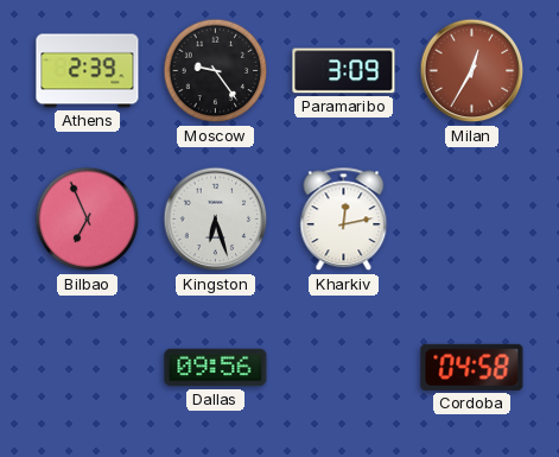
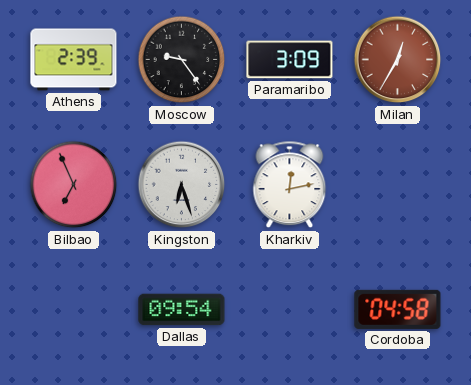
Dallas: 09:56 -> 09:54
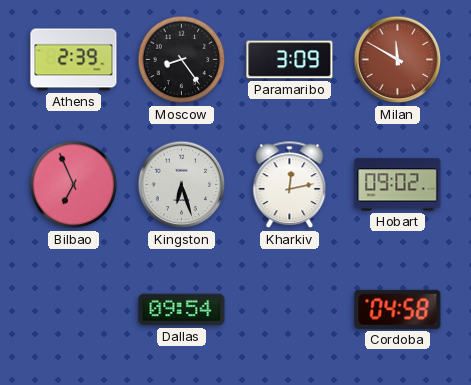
Moscow: 9:24 -> 8:24
Milan: 12:35 -> 11:50
Hobart: none -> 09:02
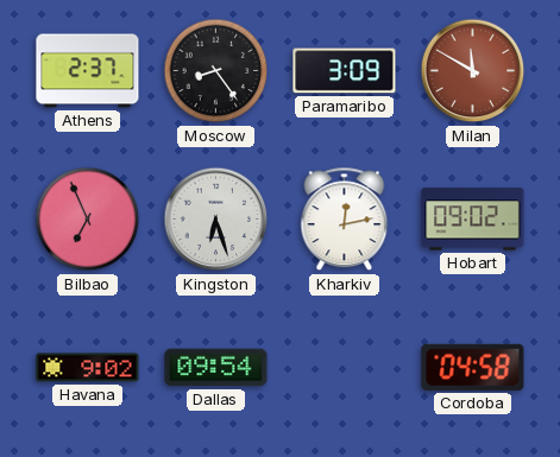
Athens: 2:39 -> 2:37
Havana: none -> 9:02
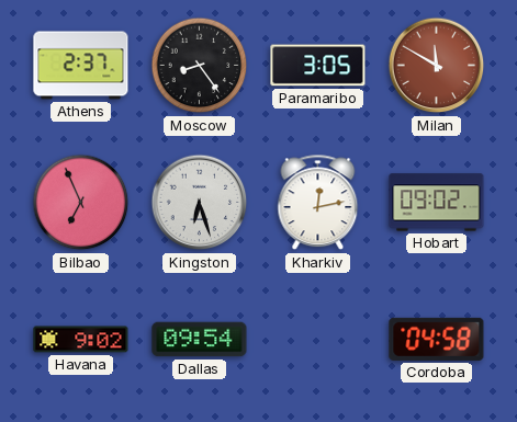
Paramaribo: 3:09 -> 3:05
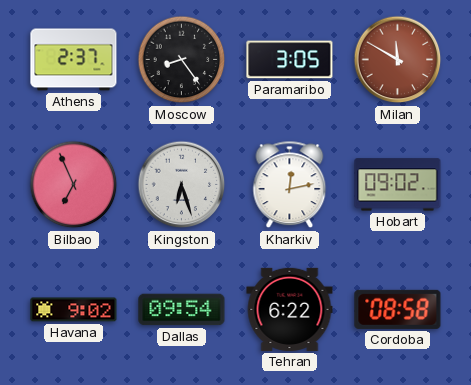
Tehran: none -> 6:22
Cordoba: 04:58 -> 08:58
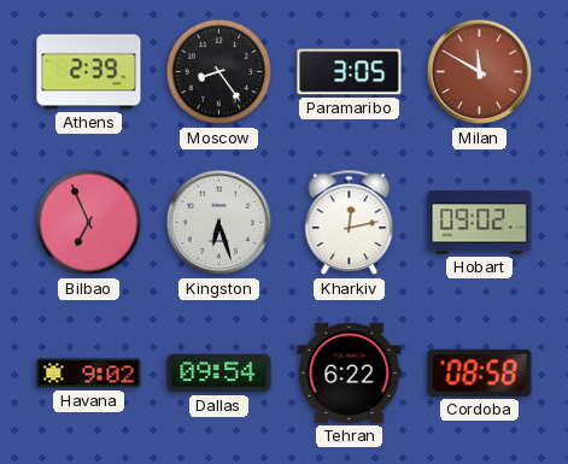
Athens: 2:37 -> 2:39
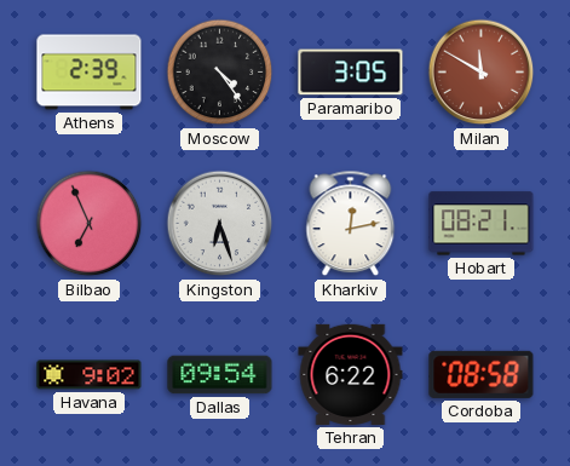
Moscow: 8:24 -> 4:24
Hobart: 09:02 -> 08:21
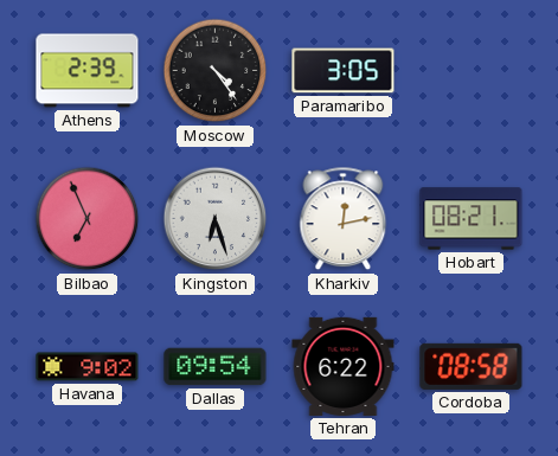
Milan: 11:50 -> none
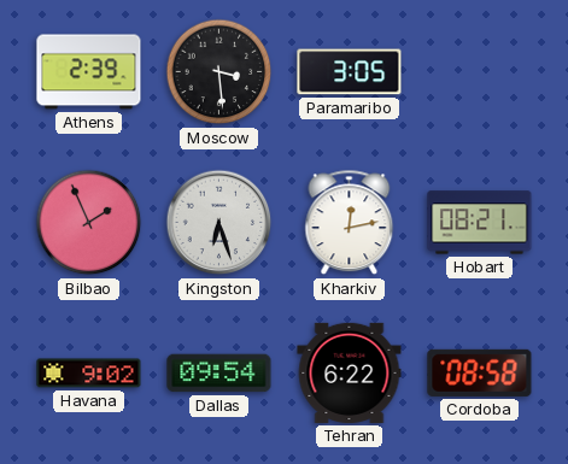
Moscow: 4:24 -> 3:29
Bilbao: 6:56 -> 1:56
